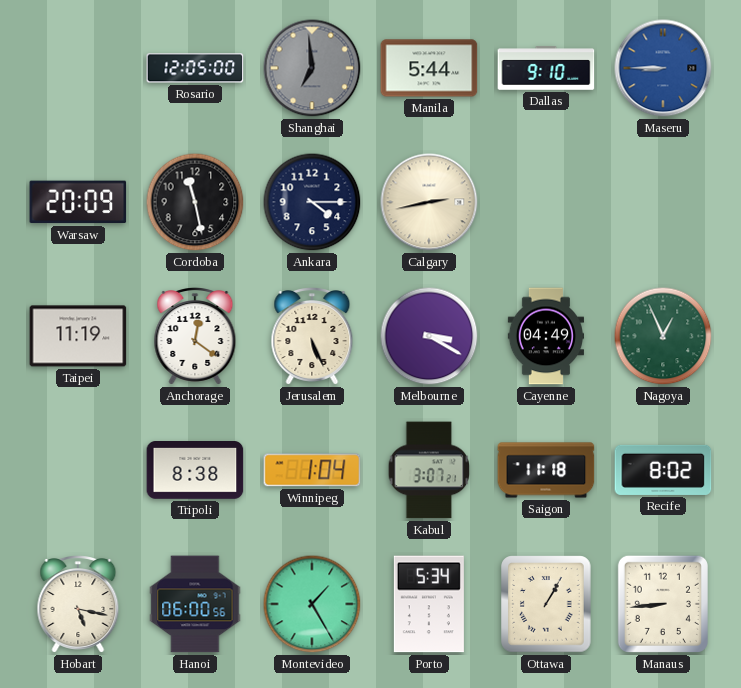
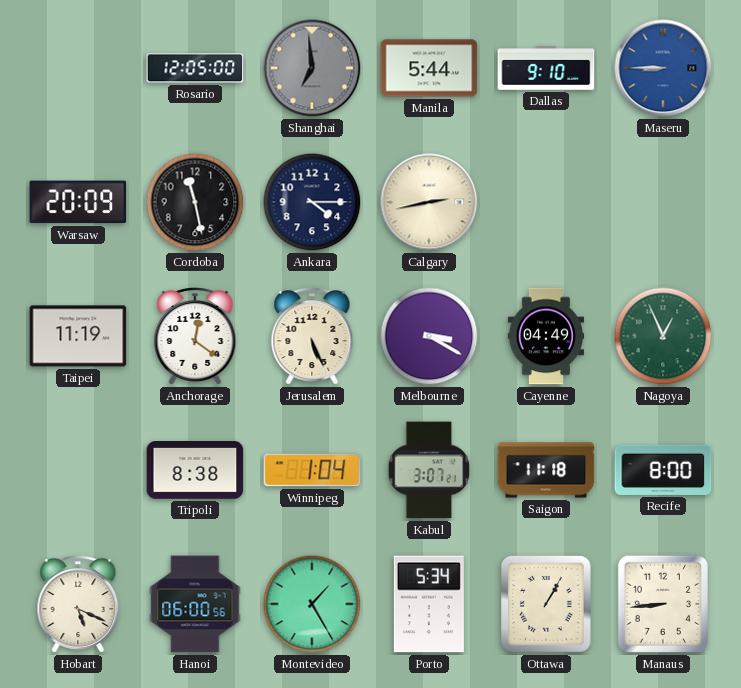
Recife: 8:02 -> 8:00
Hobart: 5:17 -> 5:19
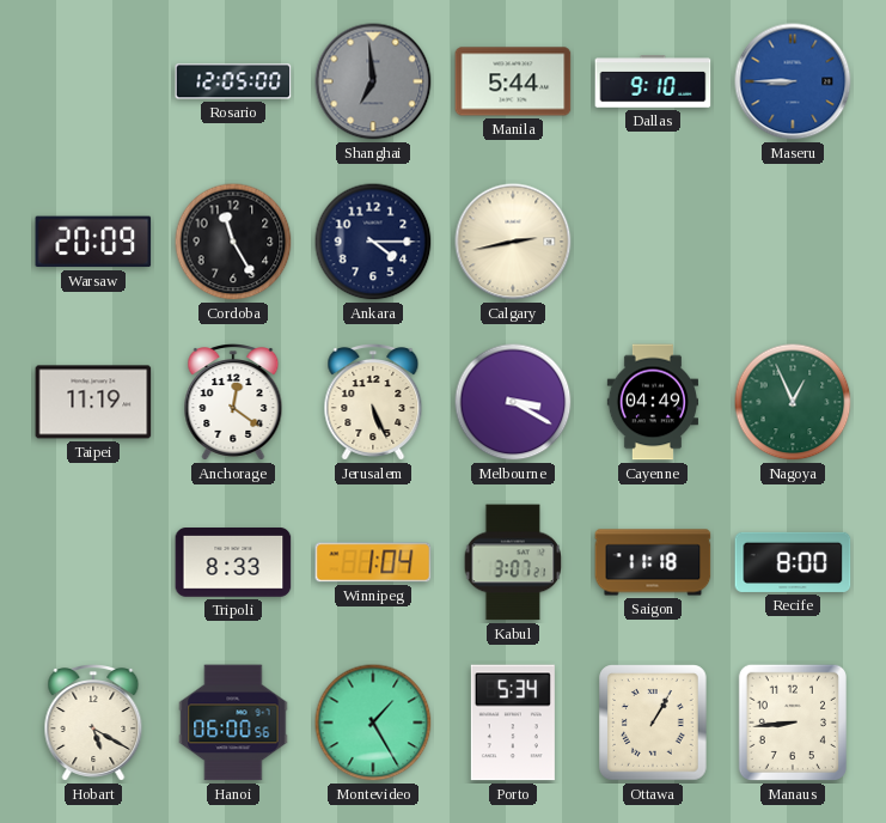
Cordoba: 11:28 -> 11:25
Tripoli: 8:38 -> 8:33
Hobart: 5:19 -> 5:20
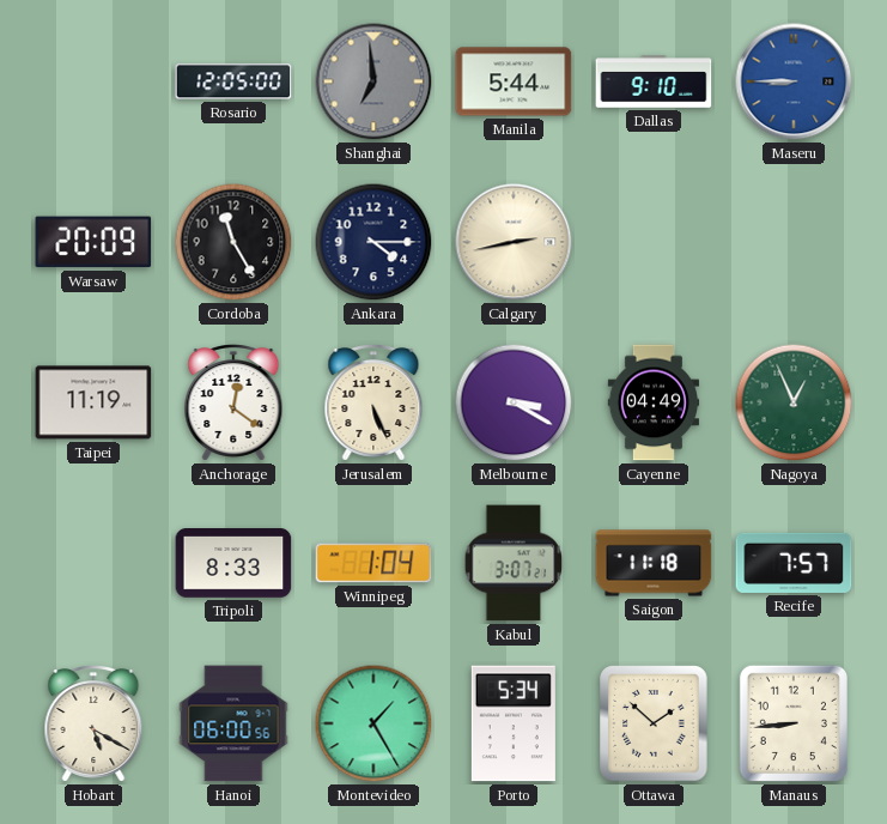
Recife: 8:00 -> 7:57
Ottawa: 1:05 -> 1:52
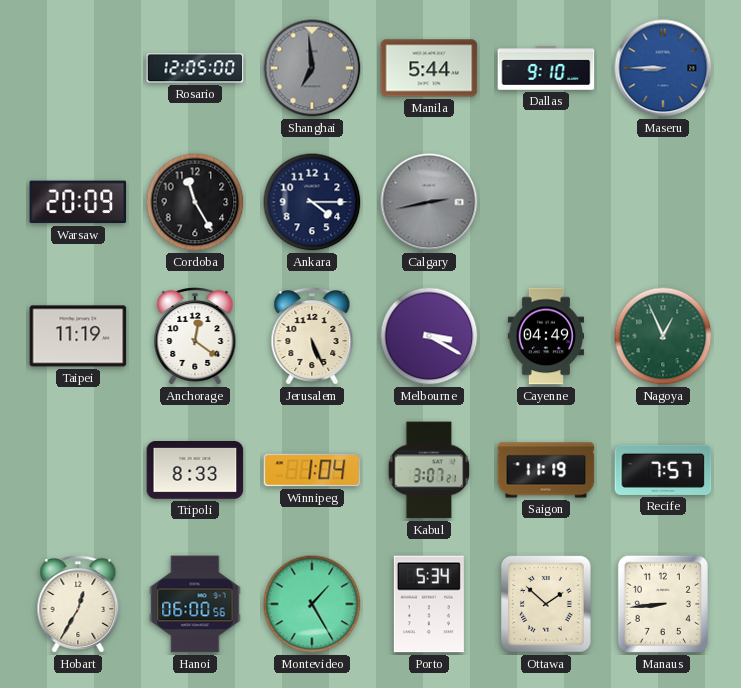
Calgary dial: cream -> grey
Saigon: 11:18 -> 11:19
Hobart: 5:20 -> 12:35
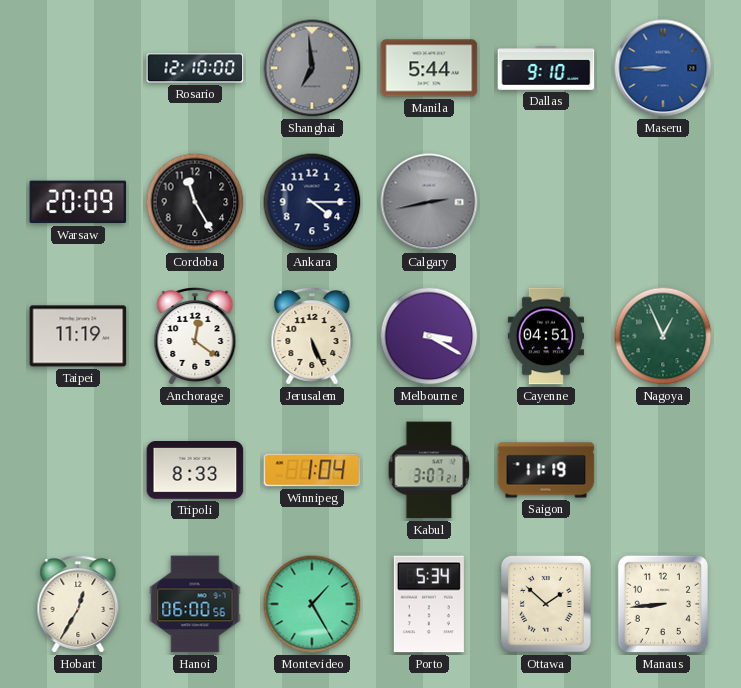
Rosario: 12:05 -> 12:10
Cayenne: 04:49 -> 04:51
Recife: 7:57 -> none
